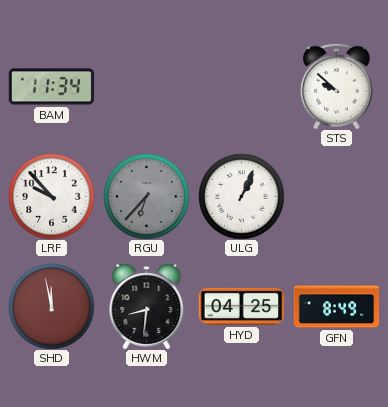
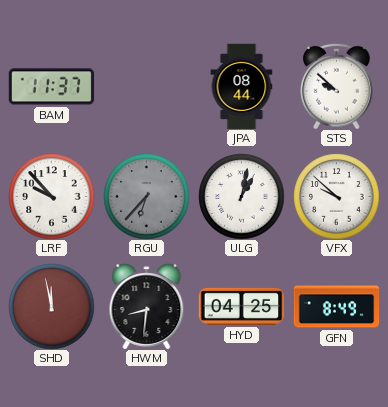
BAM: 11:34 -> 11:37
JPA: none -> 08:44
ULG: 1:04 -> 1:02
VFX: none -> 9:52
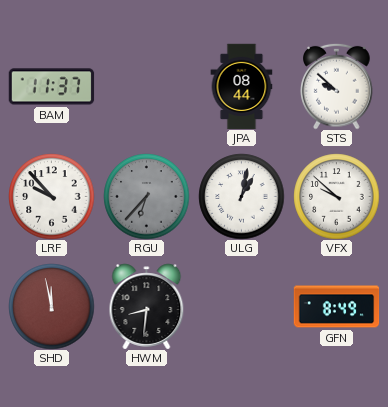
HYD: 04:25 -> none
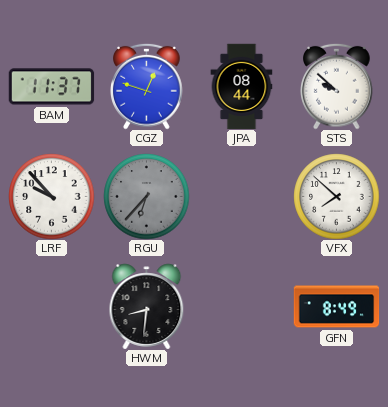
CGZ: none -> 12:48
ULG: 1:02 -> none
VFX: 9:52 -> 7:52
SHD: 11:58 -> none
